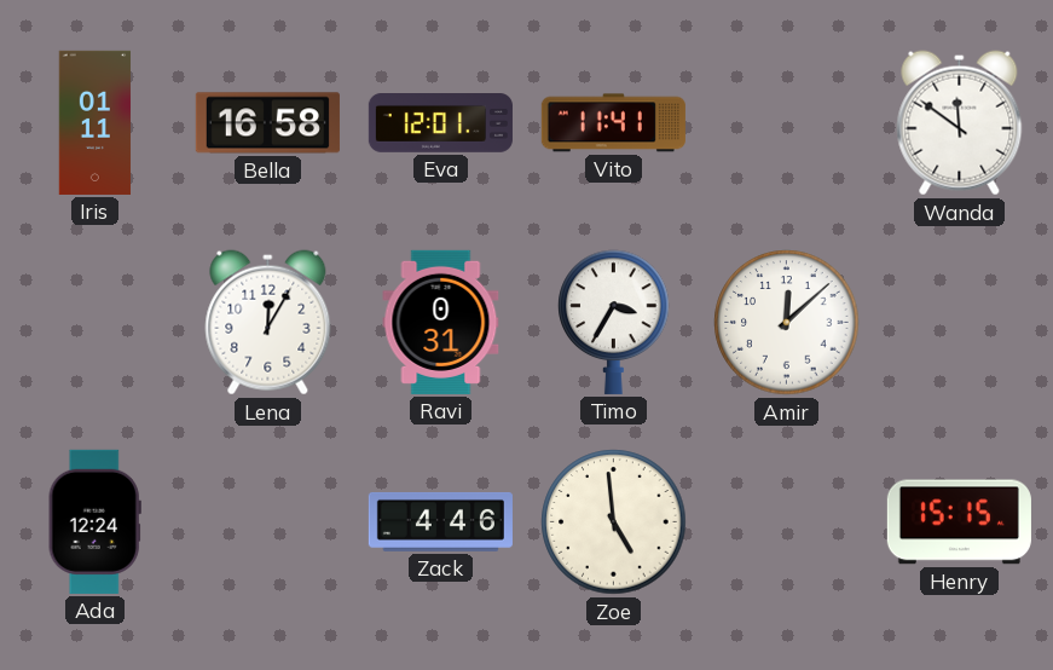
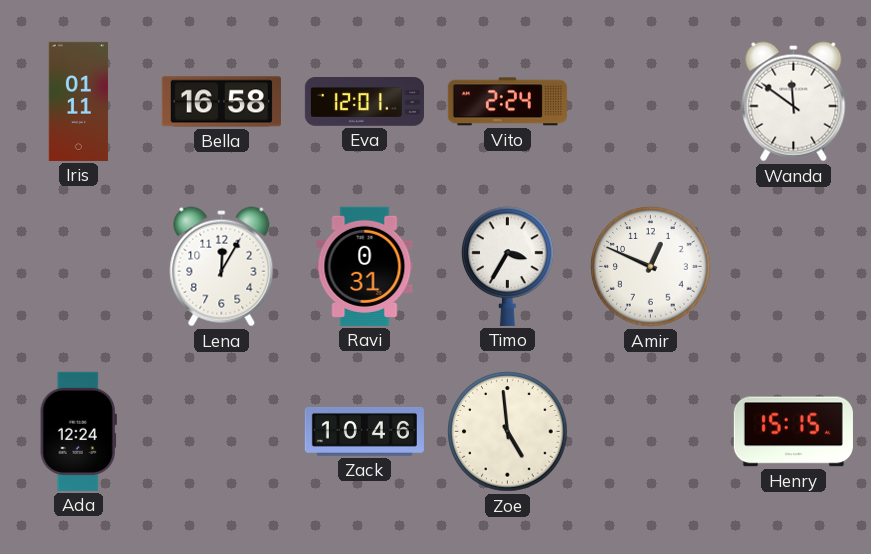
Vito: 11:41 -> 2:24
Amir: 12:08 -> 12:49
Zack: 4:46 -> 10:46
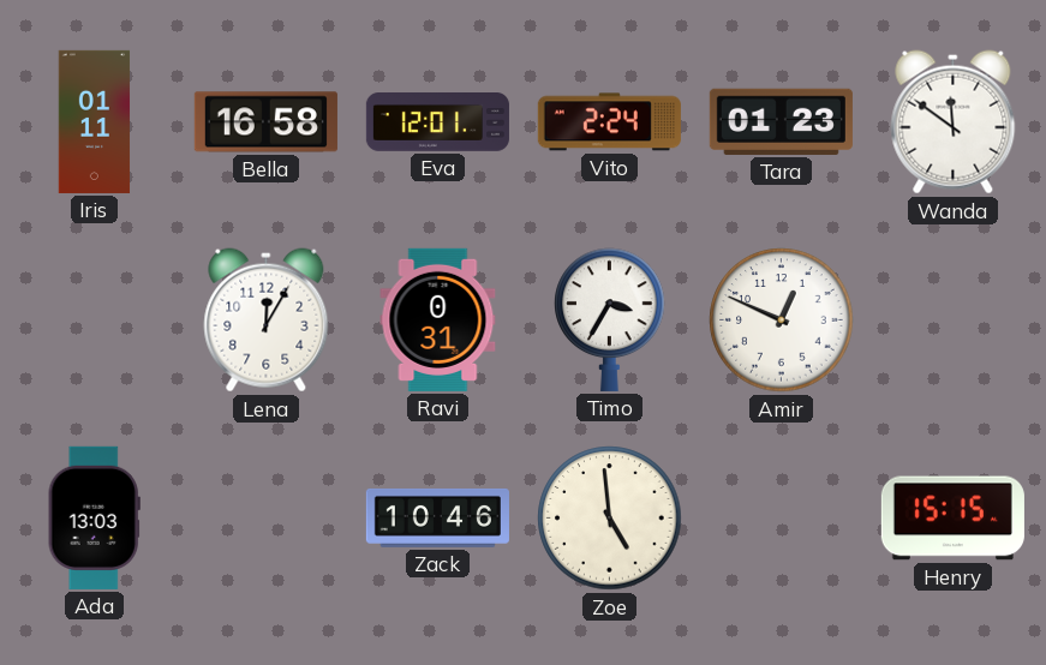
Tara: none -> 01:23
Ada: 12:24 -> 13:03
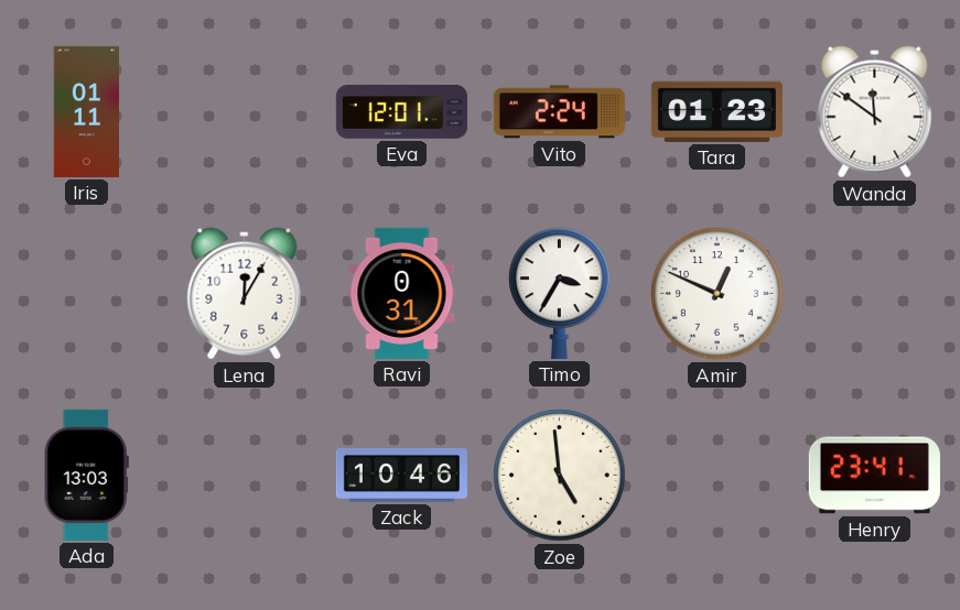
Bella: 16:58 -> none
Henry: 15:15 -> 23:41
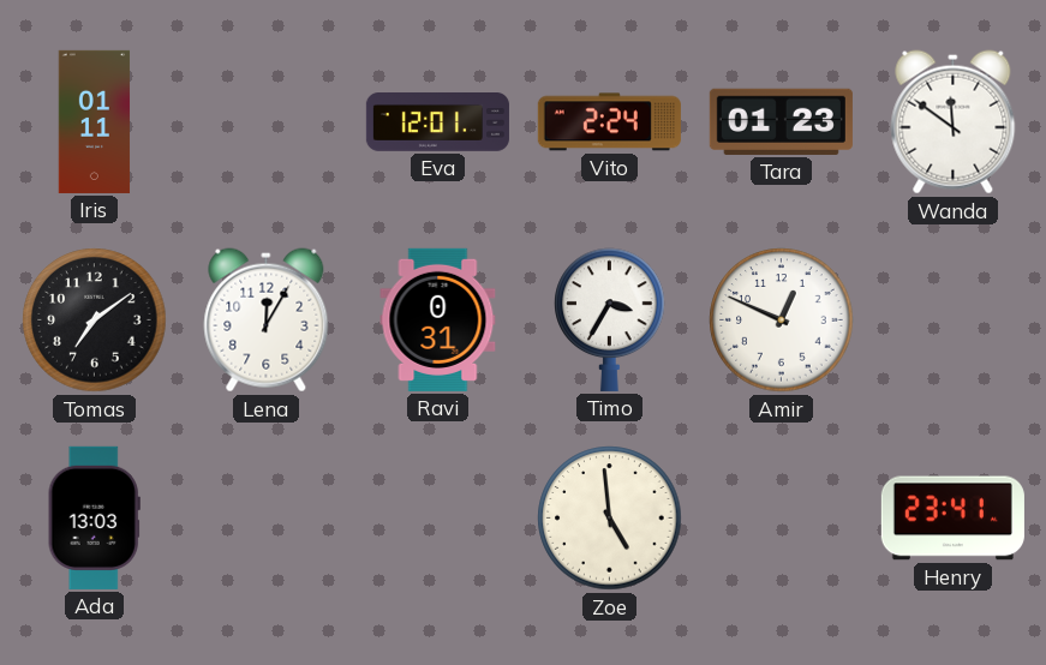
Tomas: none -> 7:09
Zack: 10:46 -> none
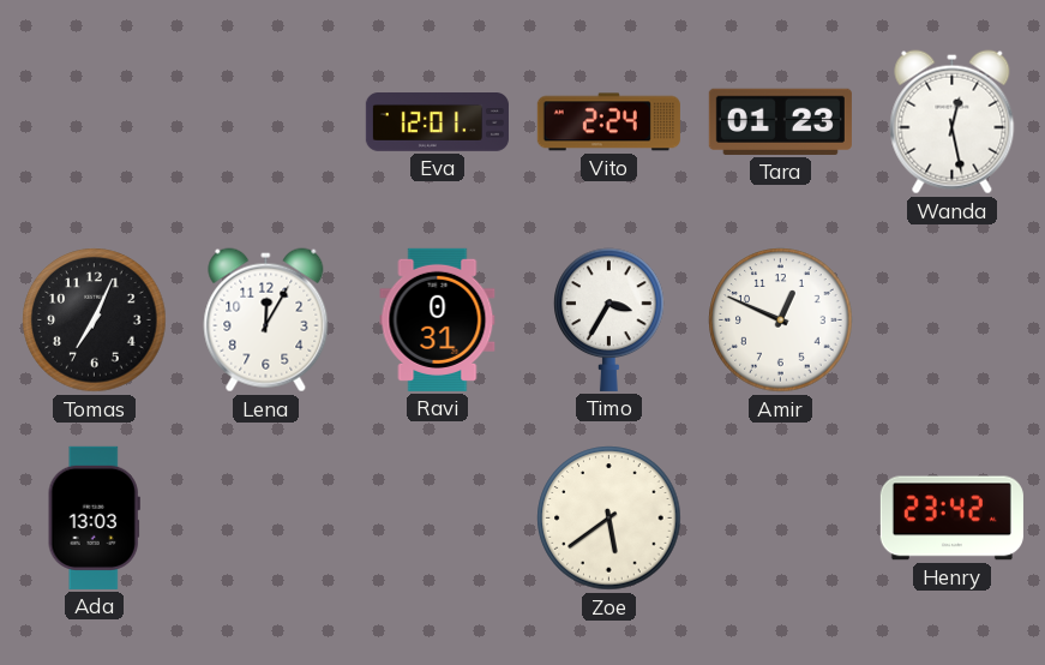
Iris: 01:11 -> none
Wanda: 11:51 -> 12:28
Tomas: 7:09 -> 7:04
Zoe: 4:59 -> 5:39
Henry: 23:41 -> 23:42
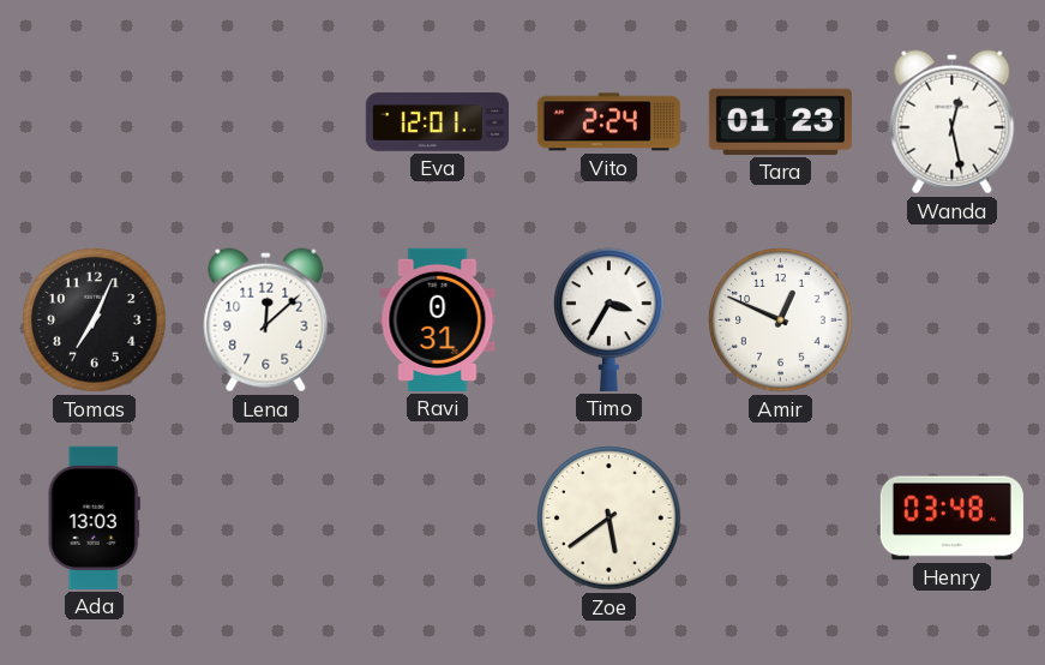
Lena: 12:05 -> 12:08
Henry: 23:42 -> 03:48
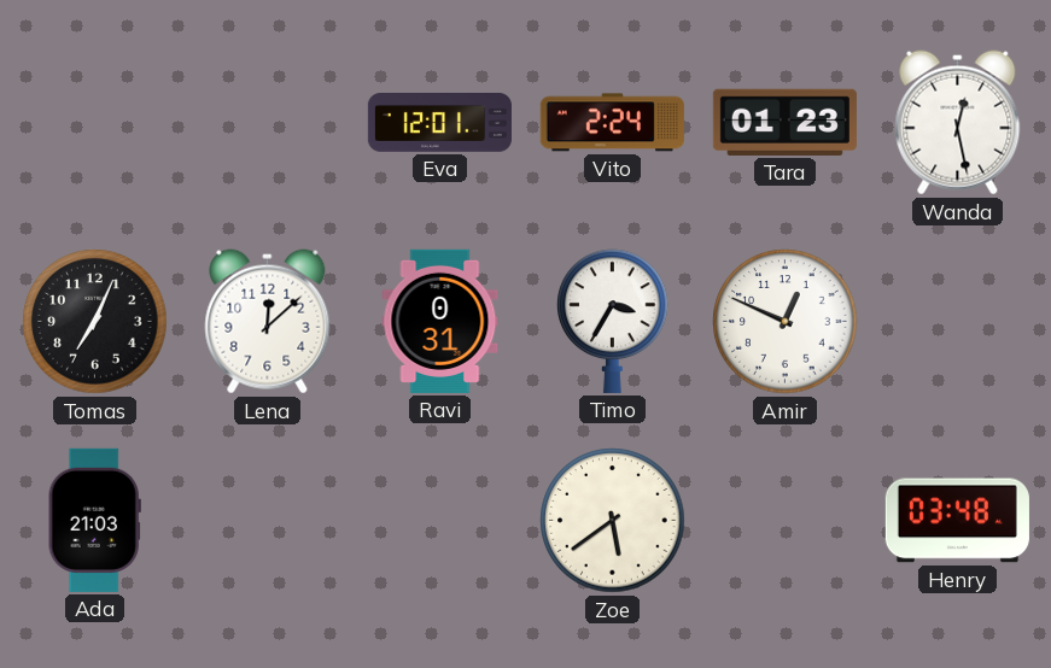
Ada: 13:03 -> 21:03
